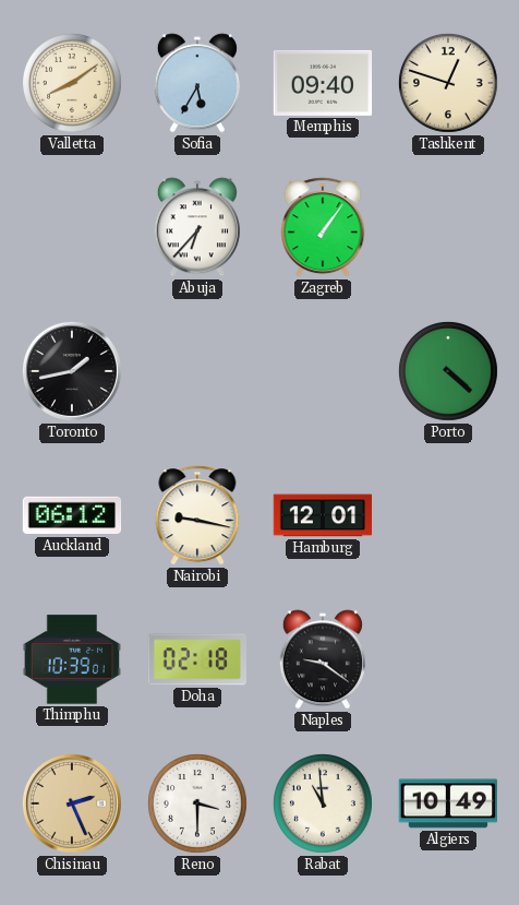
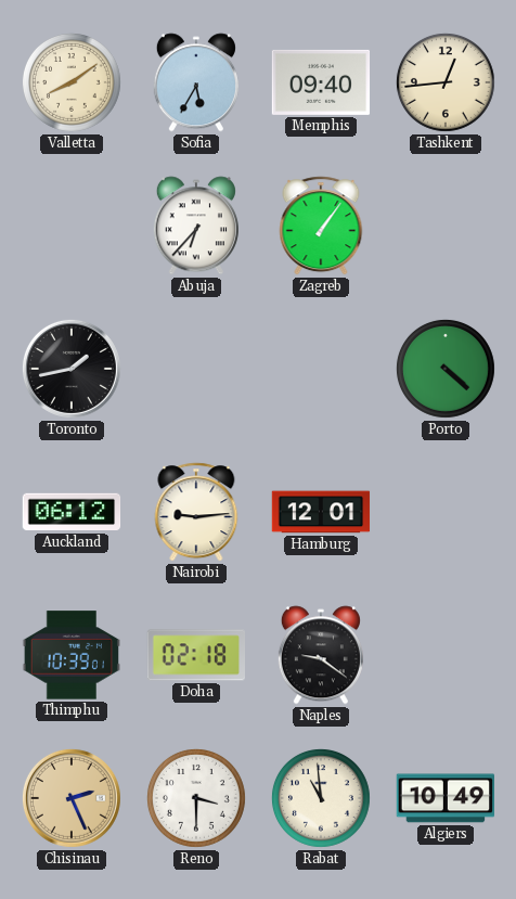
Tashkent: 12:48 -> 12:44
Nairobi: 9:17 -> 9:14
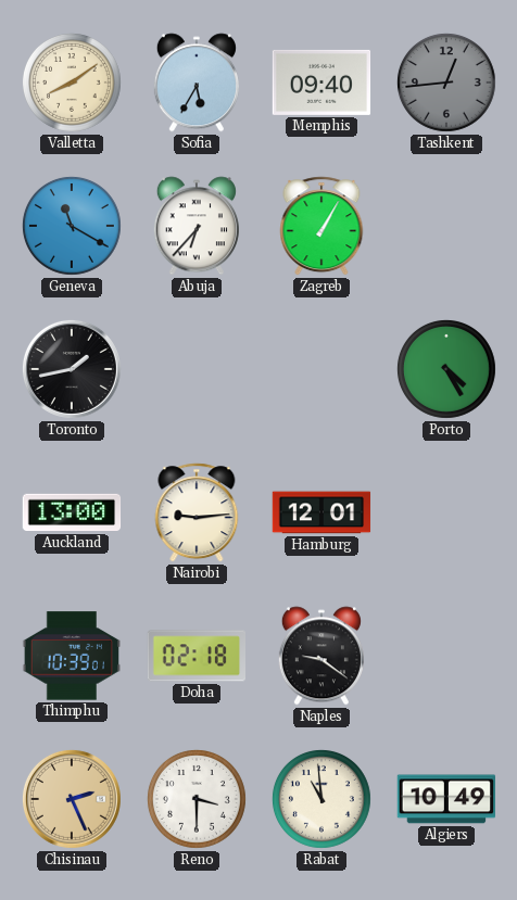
Tashkent dial: cream -> grey
Geneva: none -> 11:20
Zagreb: 1:06 -> 1:05
Porto: 4:22 -> 4:25
Auckland: 06:12 -> 13:00
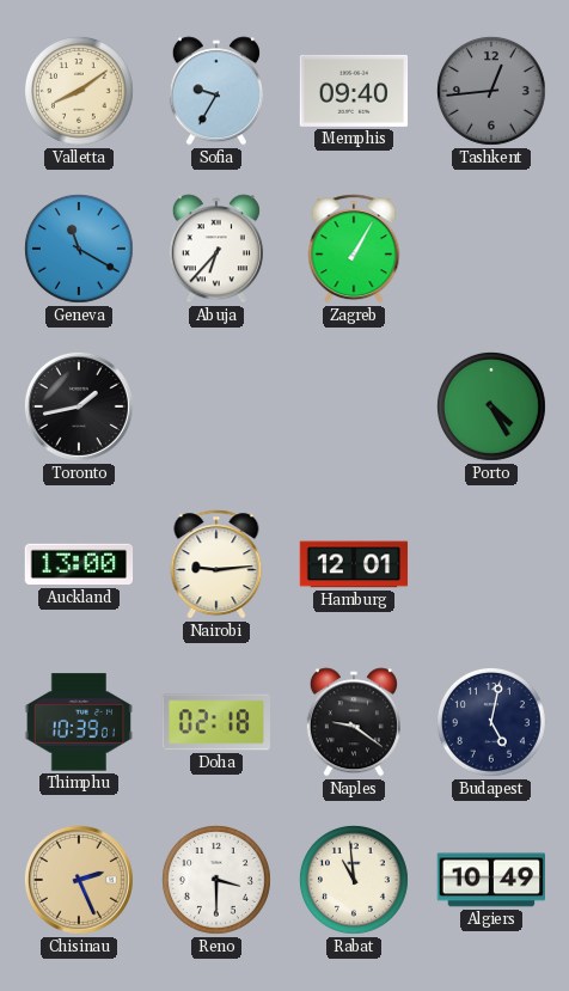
Sofia: 5:35 -> 9:35
Budapest: none -> 5:02
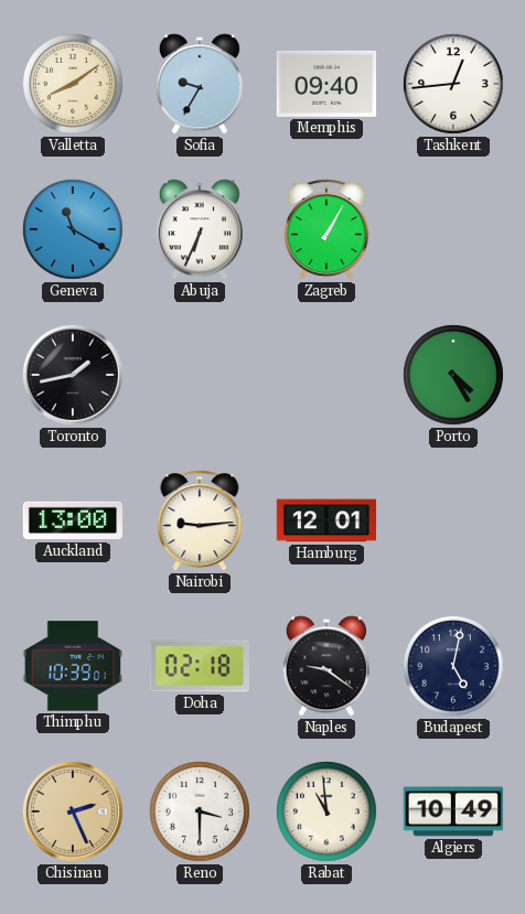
Tashkent dial: grey -> white
Abuja: 6:37 -> 6:34
